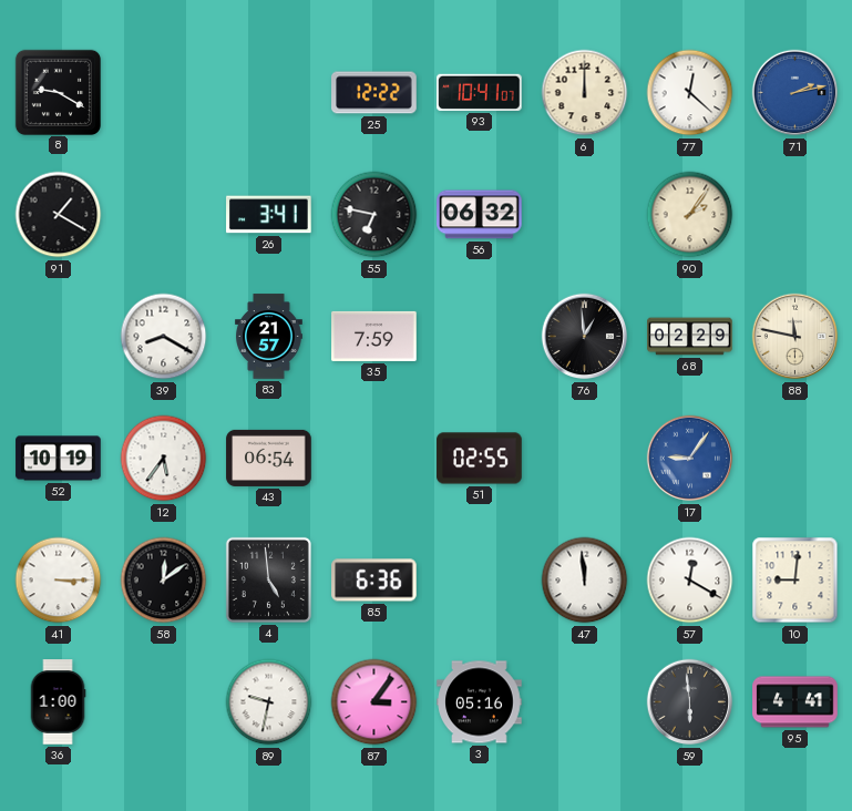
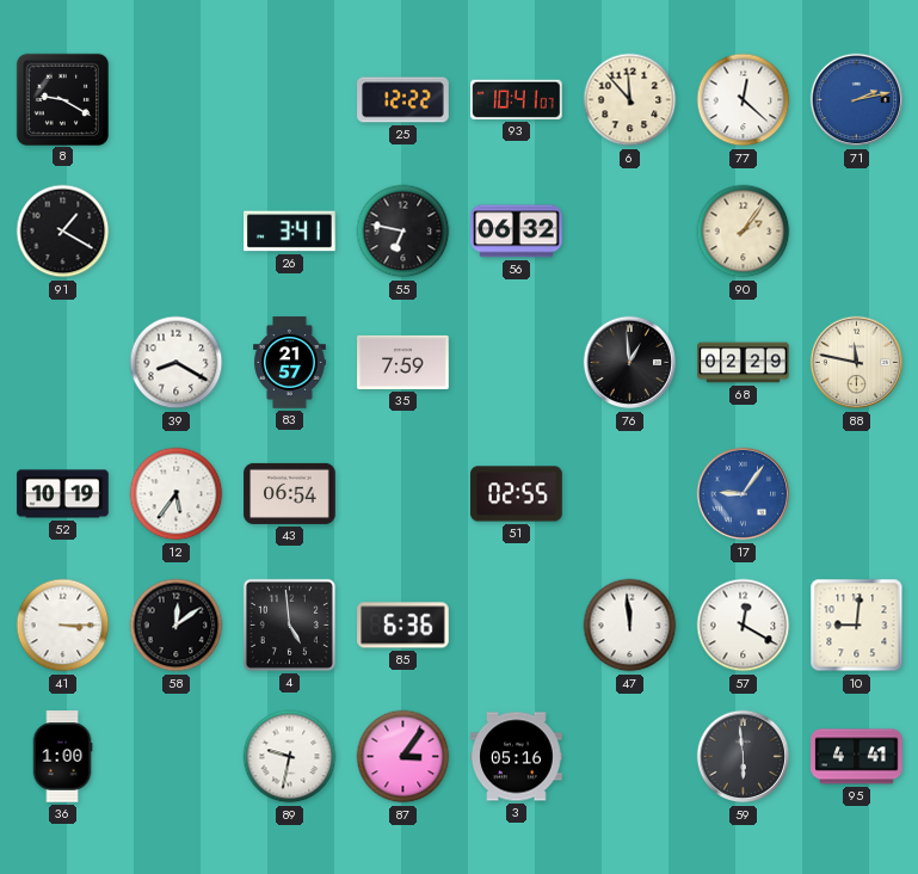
6: 12:00 -> 11:53
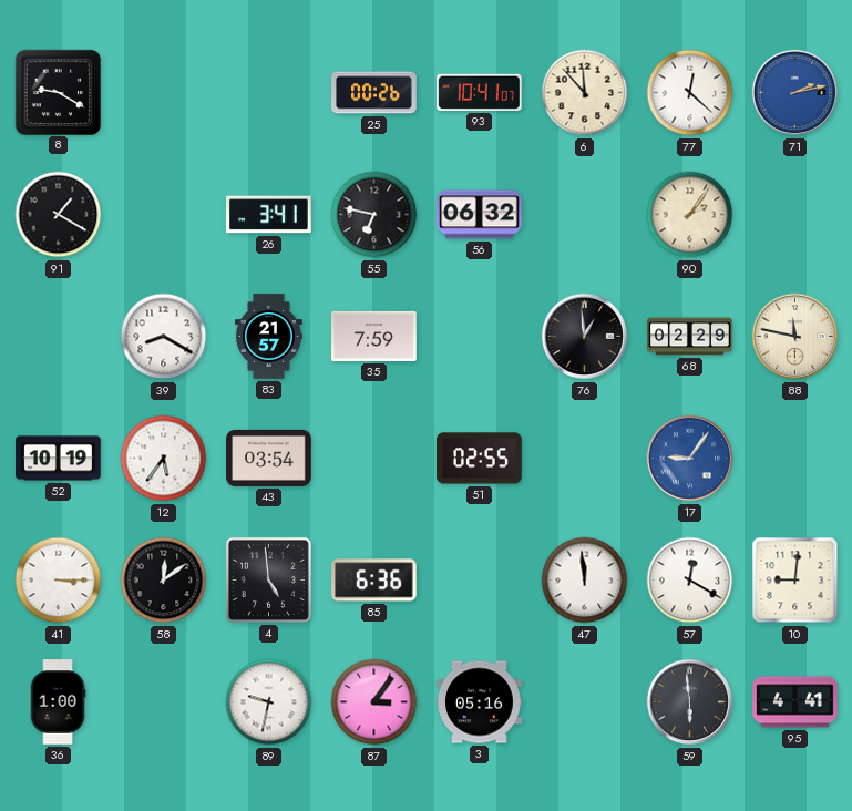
25: 12:22 -> 00:26
43: 06:54 -> 03:54
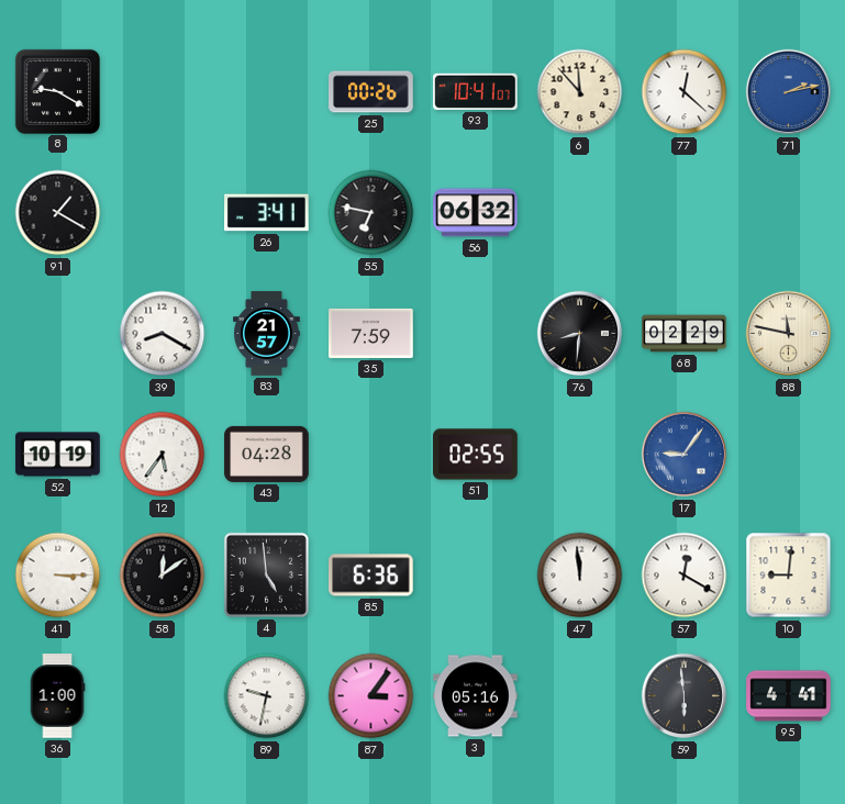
90: 2:06 -> none
76: 12:59 -> 8:31
43: 03:54 -> 04:28
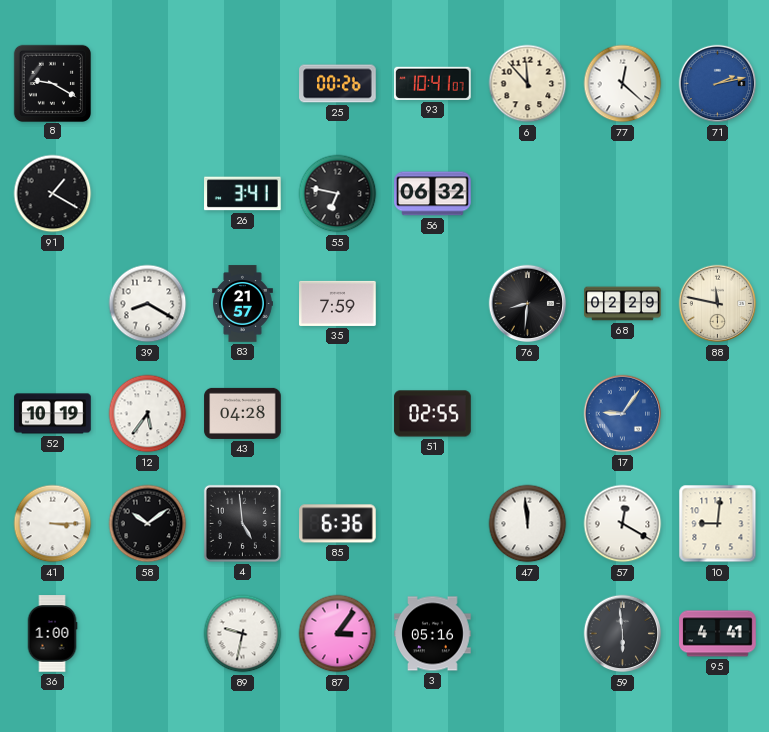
58: 12:09 -> 10:09
